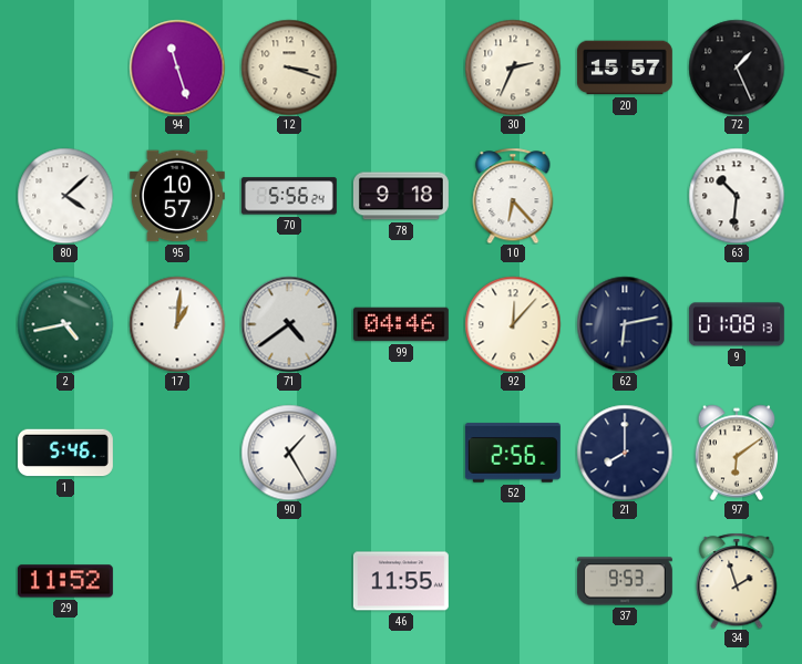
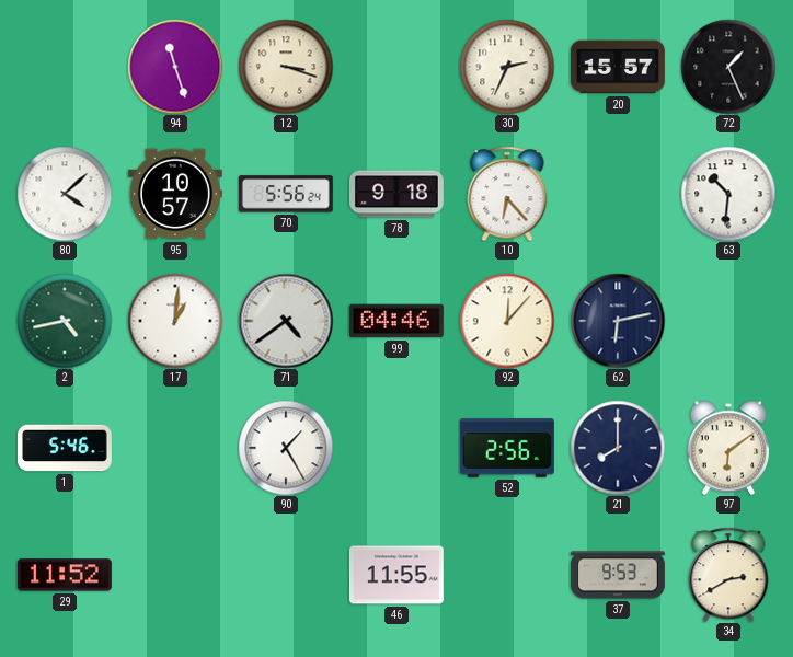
9: 01:08 -> none
34: 1:57 -> 2:40
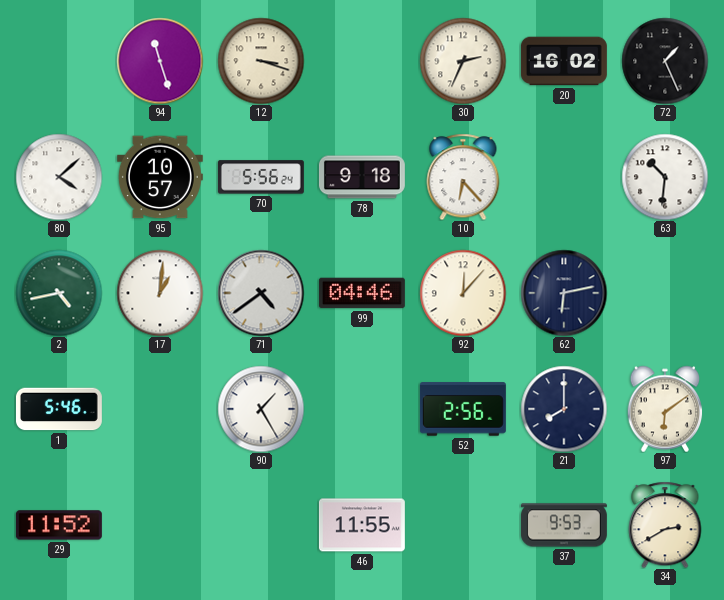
20: 15:57 -> 16:02
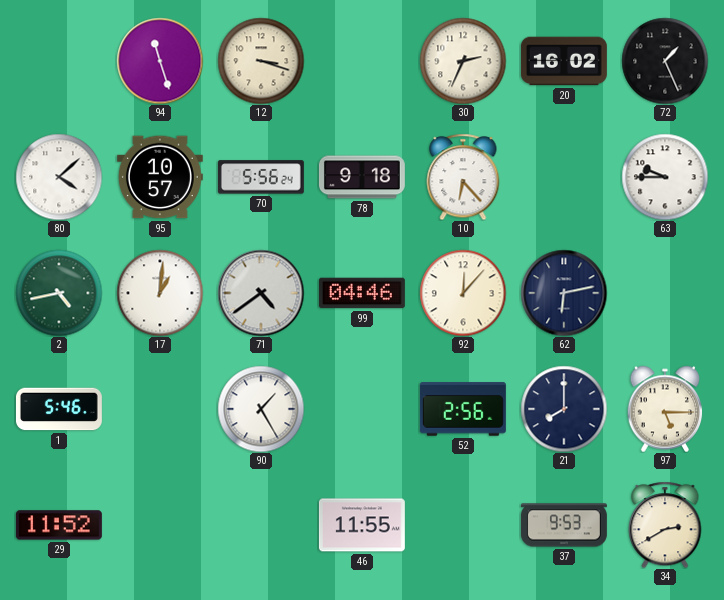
63: 10:31 -> 9:45
97: 6:09 -> 5:15
